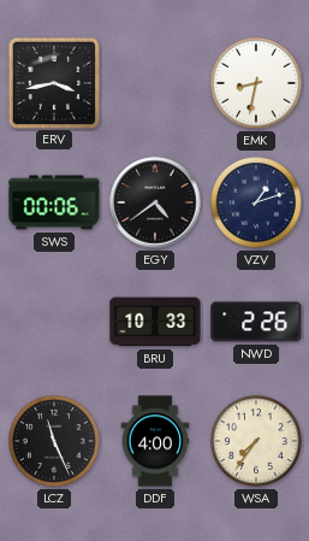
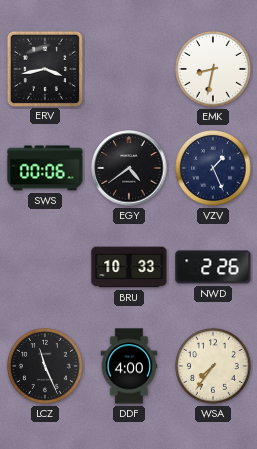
VZV: 1:12 -> 1:26
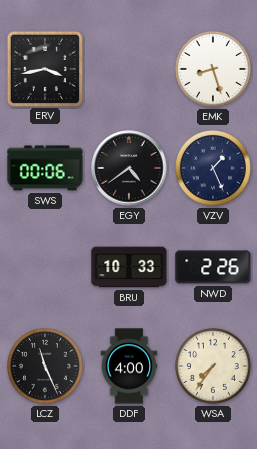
EMK: 8:32 -> 8:27
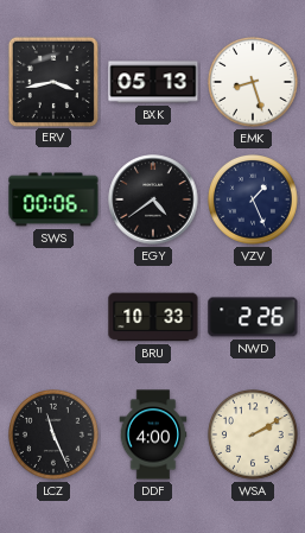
BXK: none -> 05:13
WSA: 7:36 -> 2:10
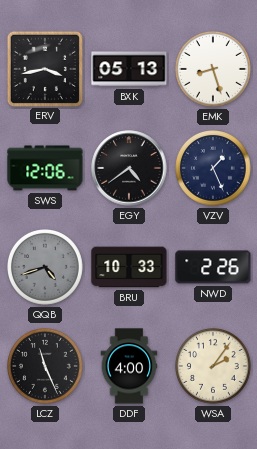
SWS: 00:06 -> 12:06
QQB: none -> 4:42
WSA: 2:10 -> 2:06
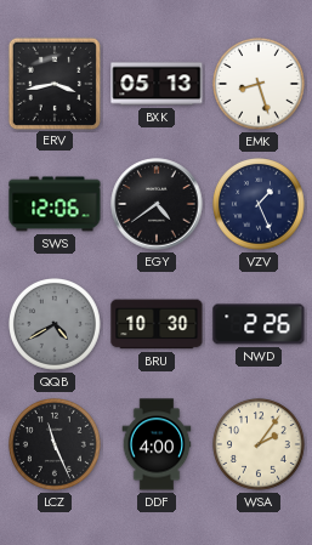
QQB: 4:42 -> 4:40
BRU: 10:33 -> 10:30
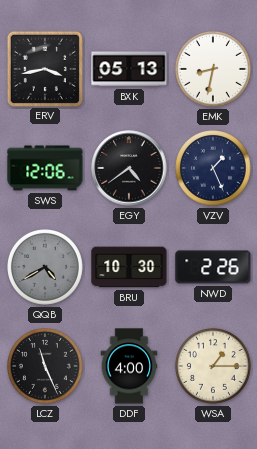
EMK: 8:27 -> 8:32
WSA: 2:06 -> 1:15
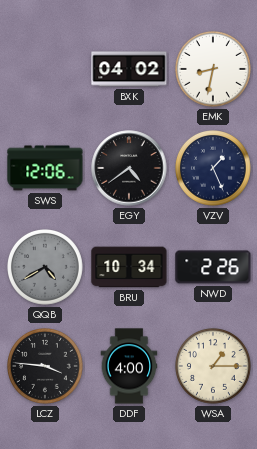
ERV: 3:43 -> none
BXK: 05:13 -> 04:02
BRU: 10:30 -> 10:34
LCZ: 11:26 -> 3:46
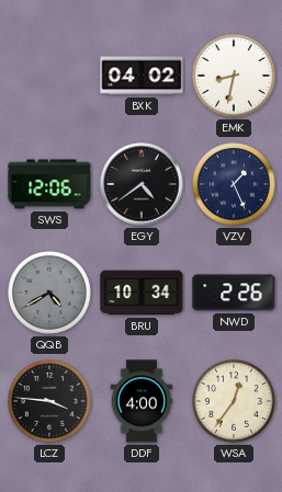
WSA: 1:15 -> 12:36
